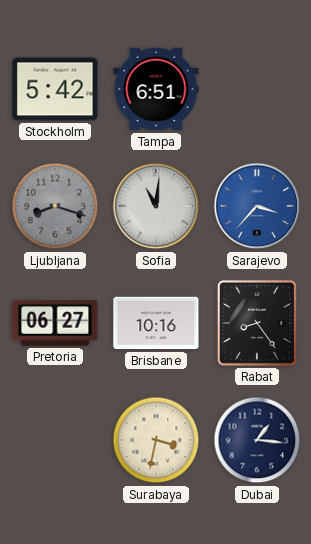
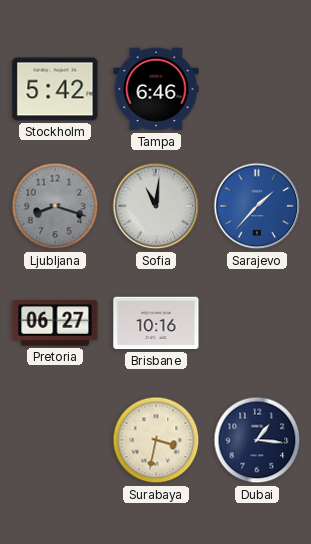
Tampa: 6:51 -> 6:46
Sarajevo: 3:37 -> 1:37
Rabat: 8:24 -> none
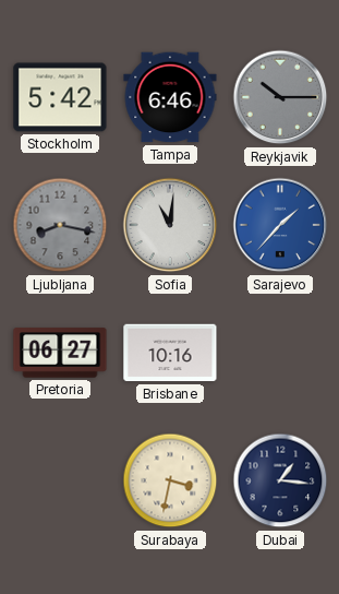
Reykjavik: none -> 10:15
Ljubljana: 8:18 -> 8:17
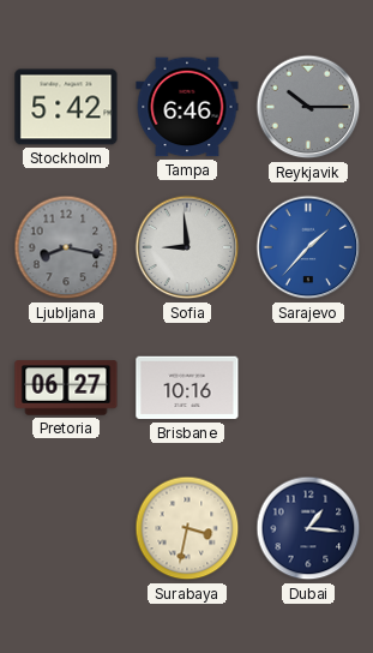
Sofia: 11:01 -> 8:59
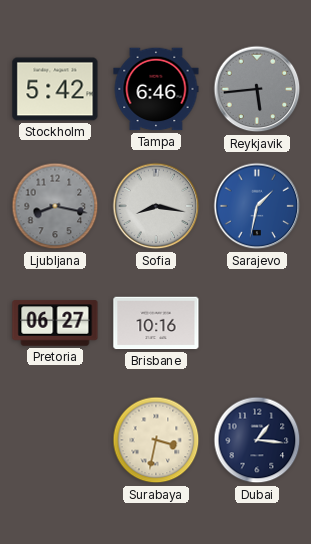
Reykjavik: 10:15 -> 5:44
Sofia: 8:59 -> 8:17
Sarajevo: 1:37 -> 1:32
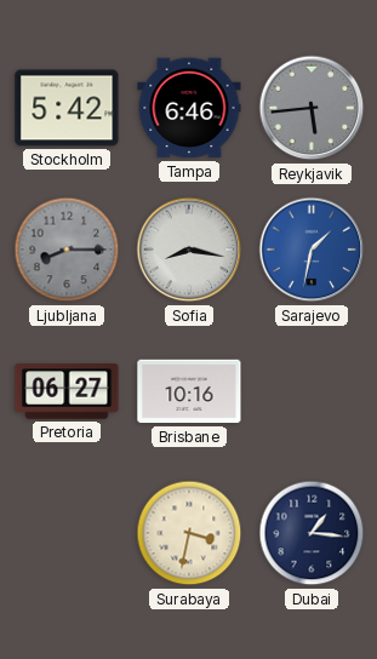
Ljubljana: 8:17 -> 8:15
